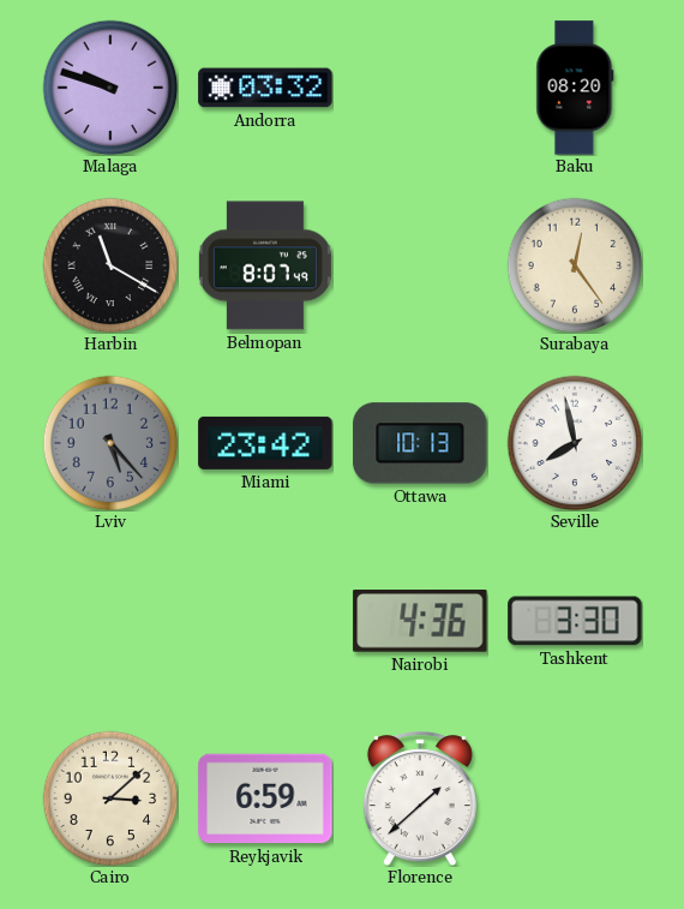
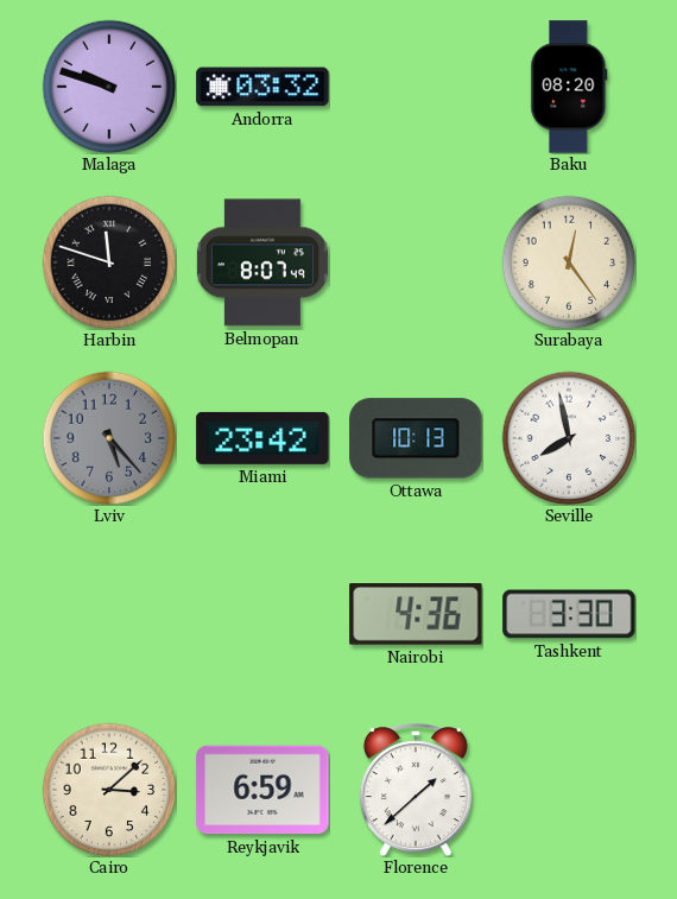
Harbin: 11:20 -> 11:48
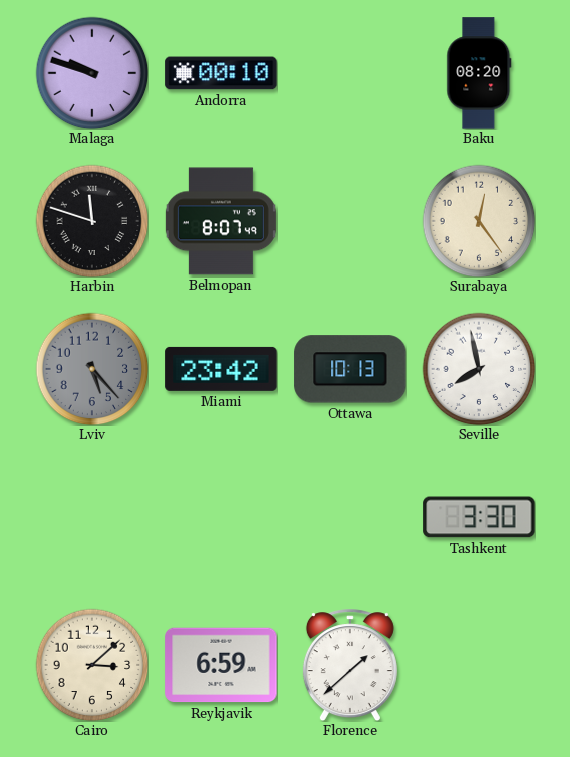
Andorra: 03:32 -> 00:10
Nairobi: 4:36 -> none
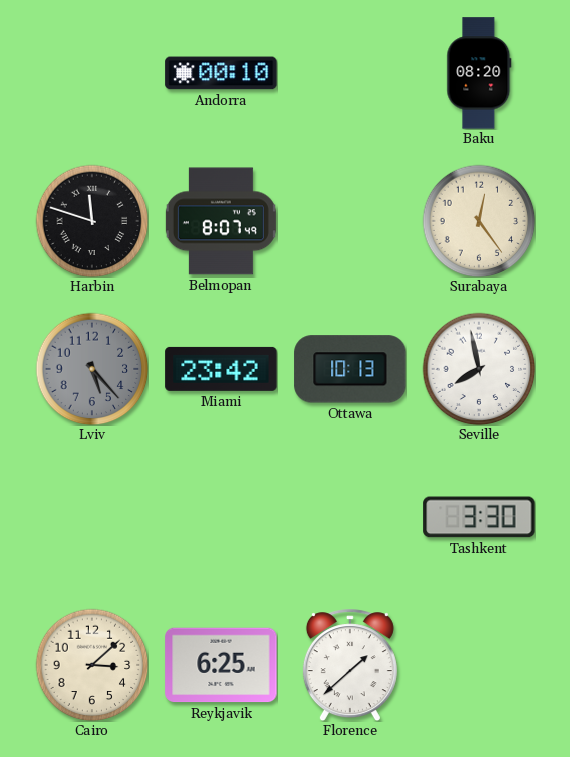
Malaga: 9:48 -> none
Reykjavik: 6:59 -> 6:25
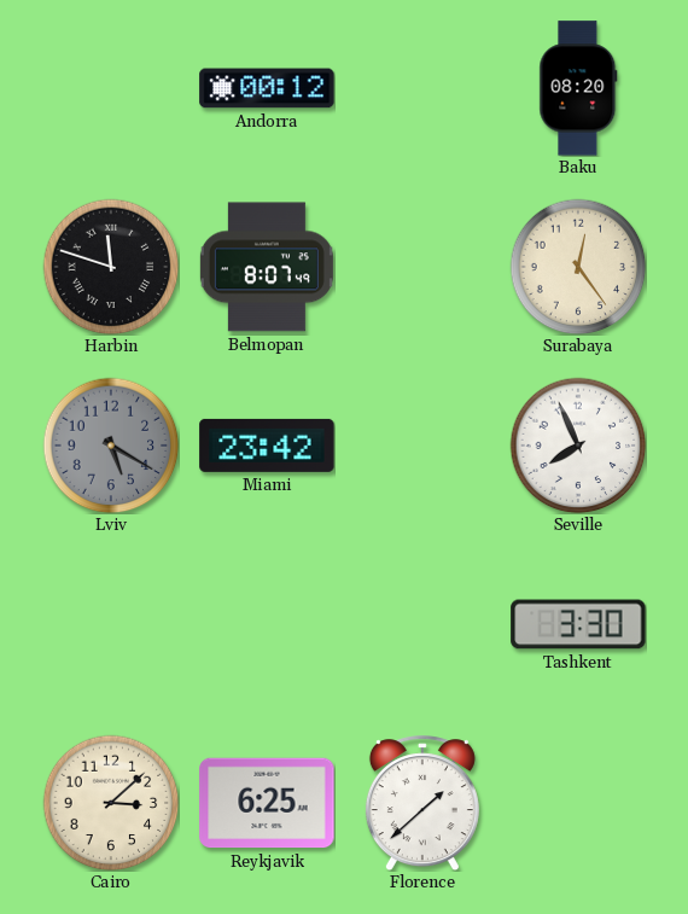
Andorra: 00:10 -> 00:12
Lviv: 5:23 -> 5:20
Ottawa: 10:13 -> none
Seville: 7:58 -> 7:56
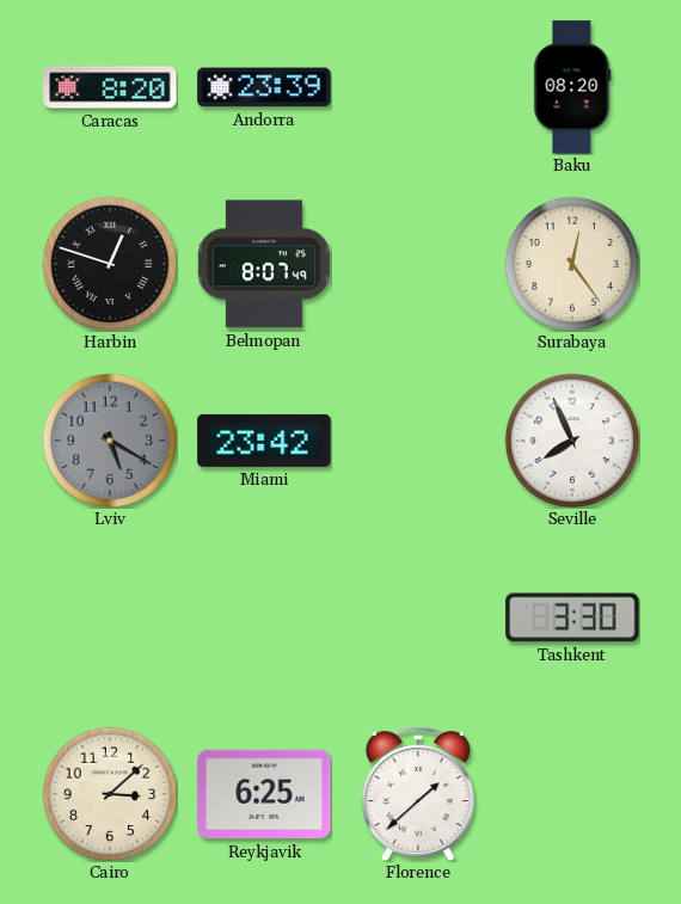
Caracas: none -> 8:20
Andorra: 00:12 -> 23:39
Harbin: 11:48 -> 12:48
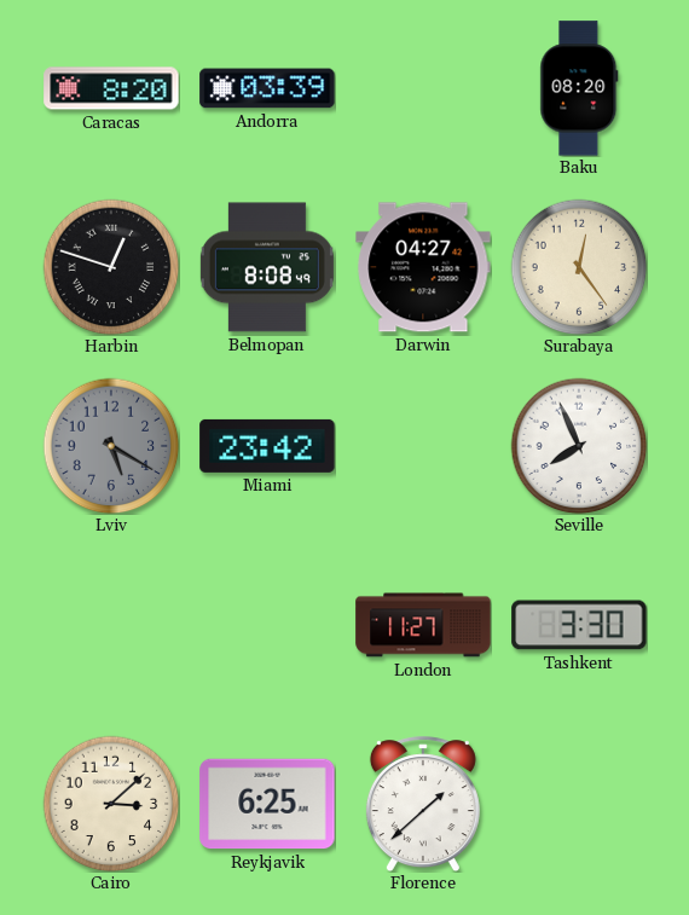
Andorra: 23:39 -> 03:39
Belmopan: 8:07 -> 8:08
Darwin: none -> 04:27
London: none -> 11:27
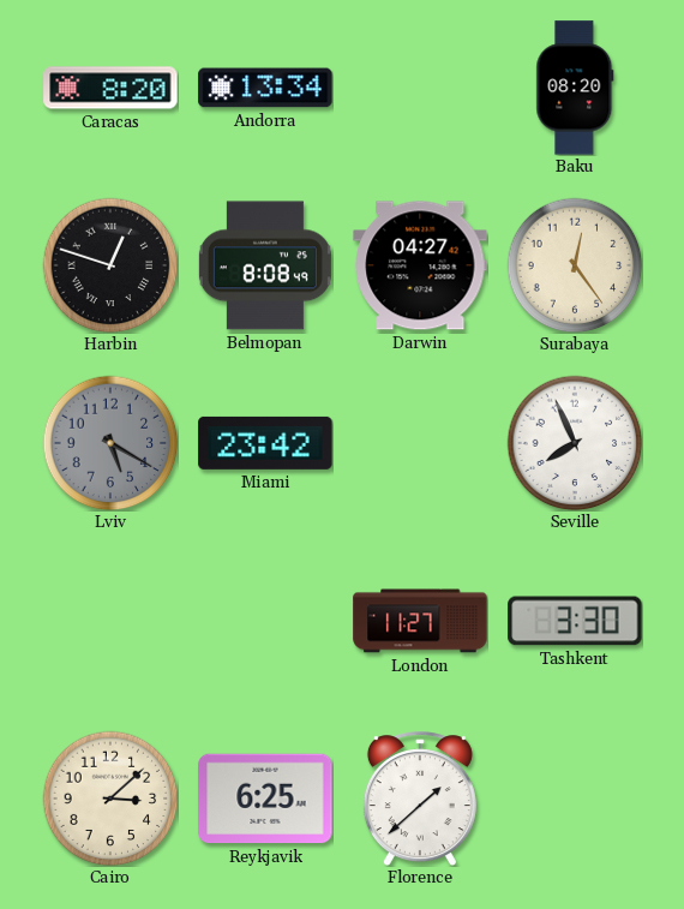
Andorra: 03:39 -> 13:34
